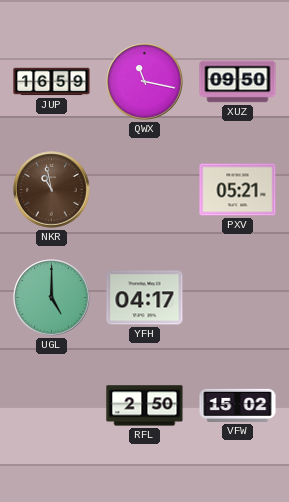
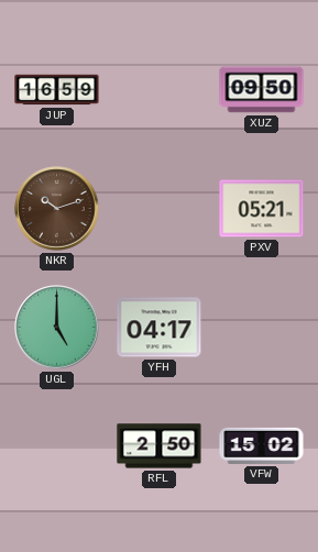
QWX: 11:17 -> none
NKR: 10:58 -> 10:12
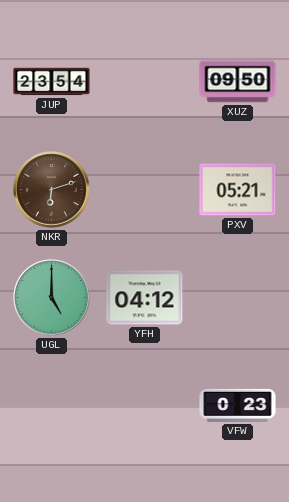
JUP: 16:59 -> 23:54
NKR: 10:12 -> 6:12
YFH: 04:17 -> 04:12
RFL: 2:50 -> none
VFW: 15:02 -> 0:23
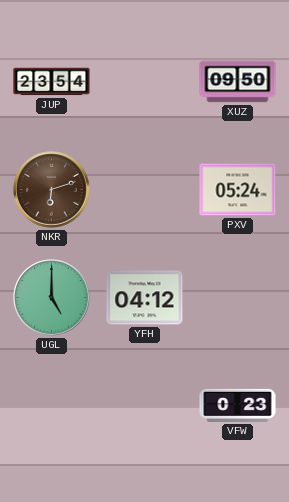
PXV: 05:21 -> 05:24
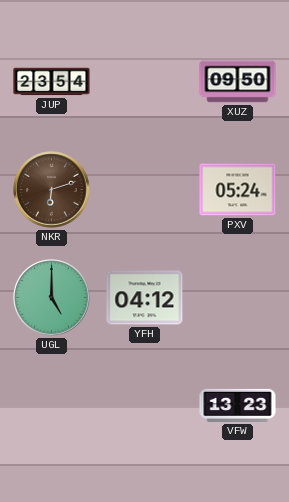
VFW: 0:23 -> 13:23
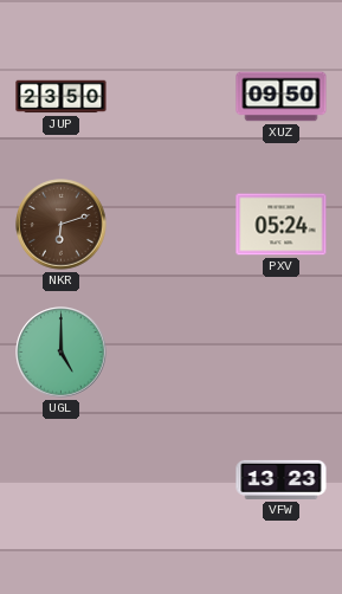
JUP: 23:54 -> 23:50
YFH: 04:12 -> none
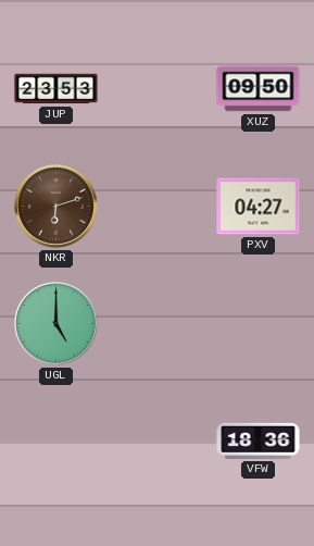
JUP: 23:50 -> 23:53
PXV: 05:24 -> 04:27
VFW: 13:23 -> 18:36
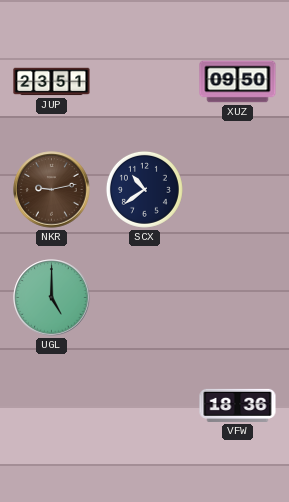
JUP: 23:53 -> 23:51
NKR: 6:12 -> 9:13
SCX: none -> 10:39
PXV: 04:27 -> none
